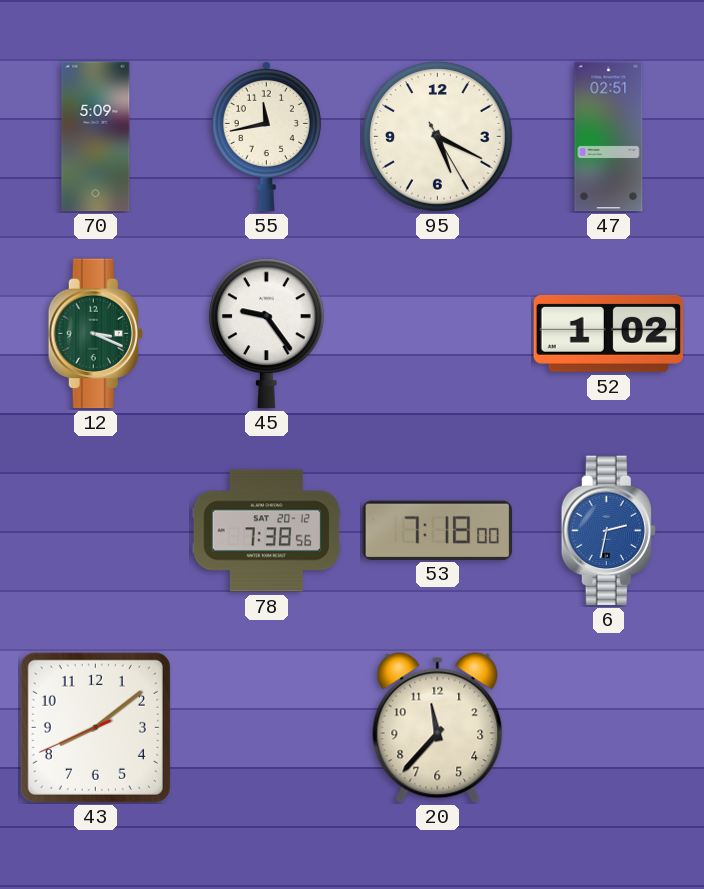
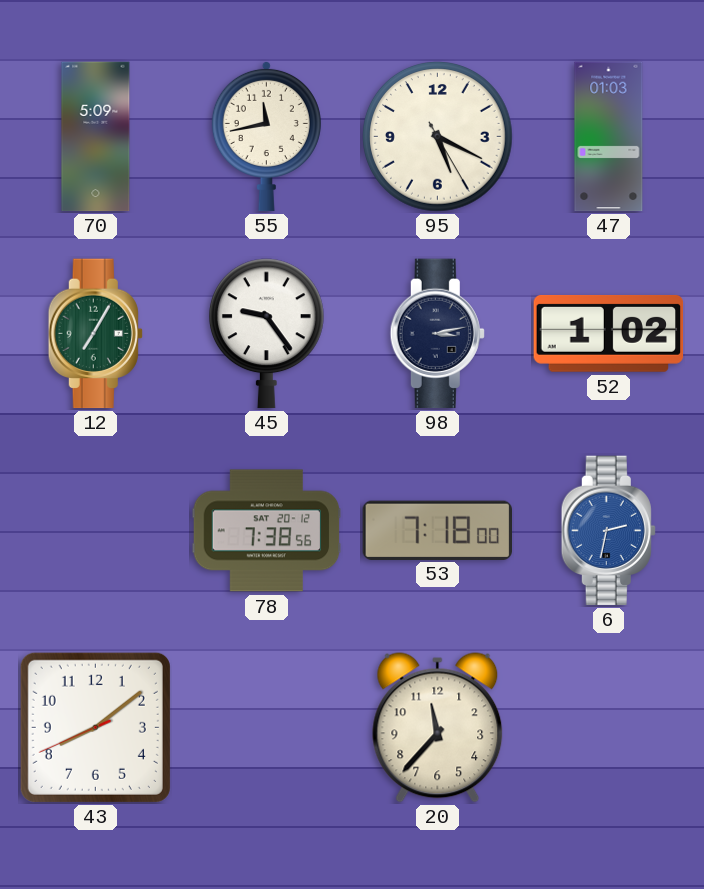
47: 02:51 -> 01:03
12: 3:19 -> 7:05
98: none -> 3:13
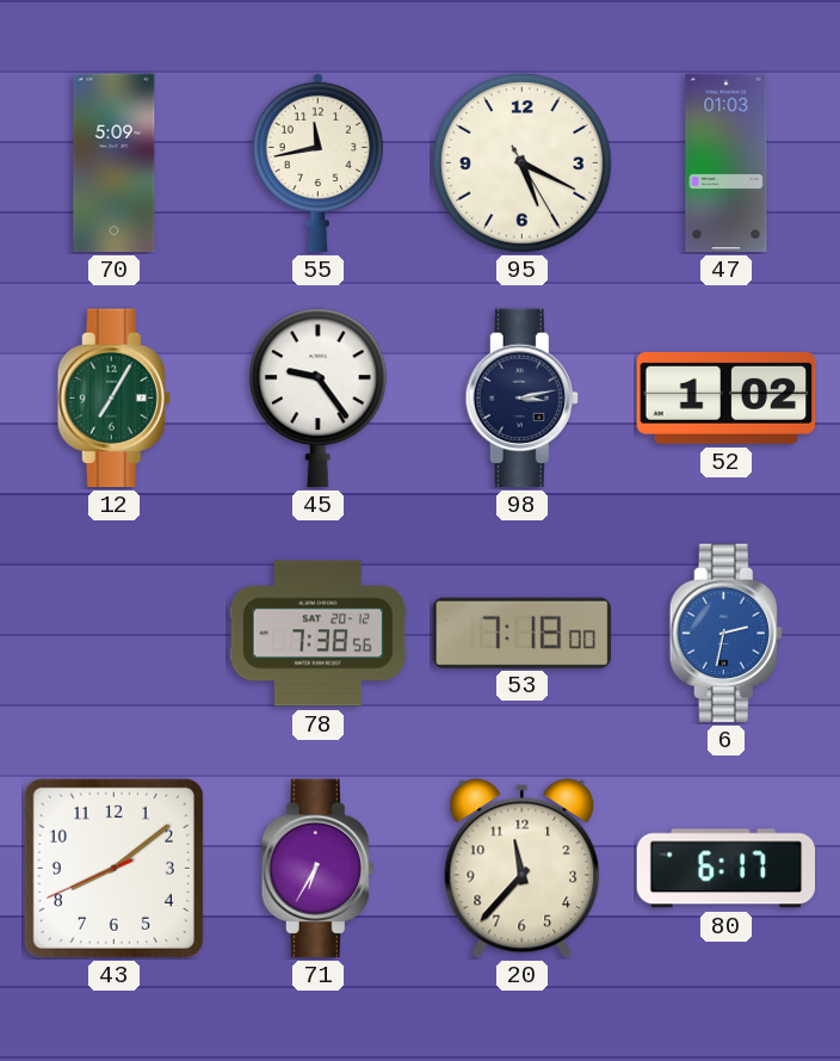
71: none -> 6:35
80: none -> 6:17
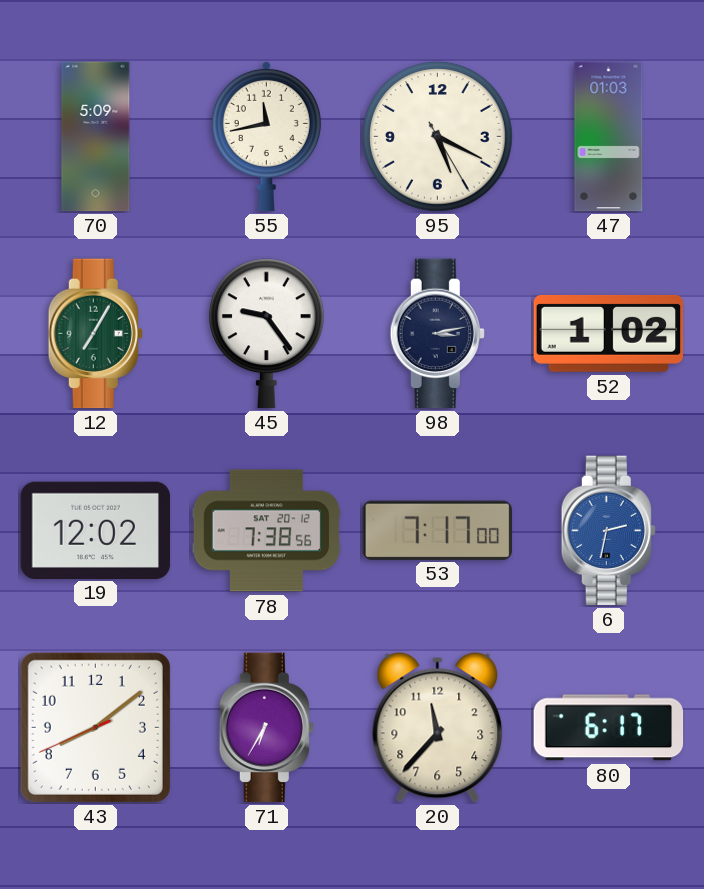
19: none -> 12:02
53: 7:18 -> 7:17
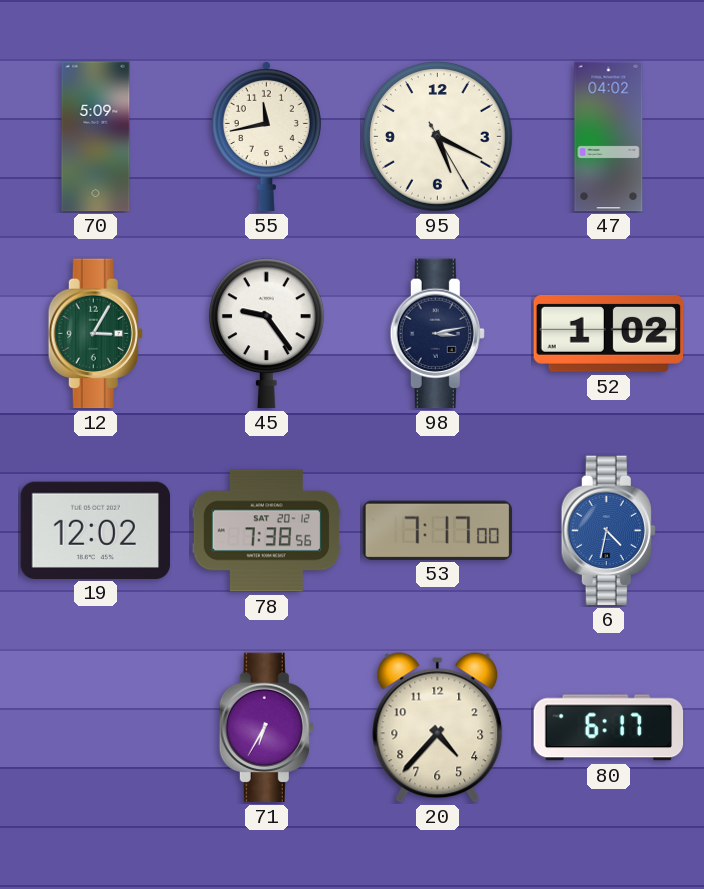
47: 01:03 -> 04:02
12: 7:05 -> 3:05
6: 2:32 -> 4:32
43: 8:08 -> none
20: 11:37 -> 4:37
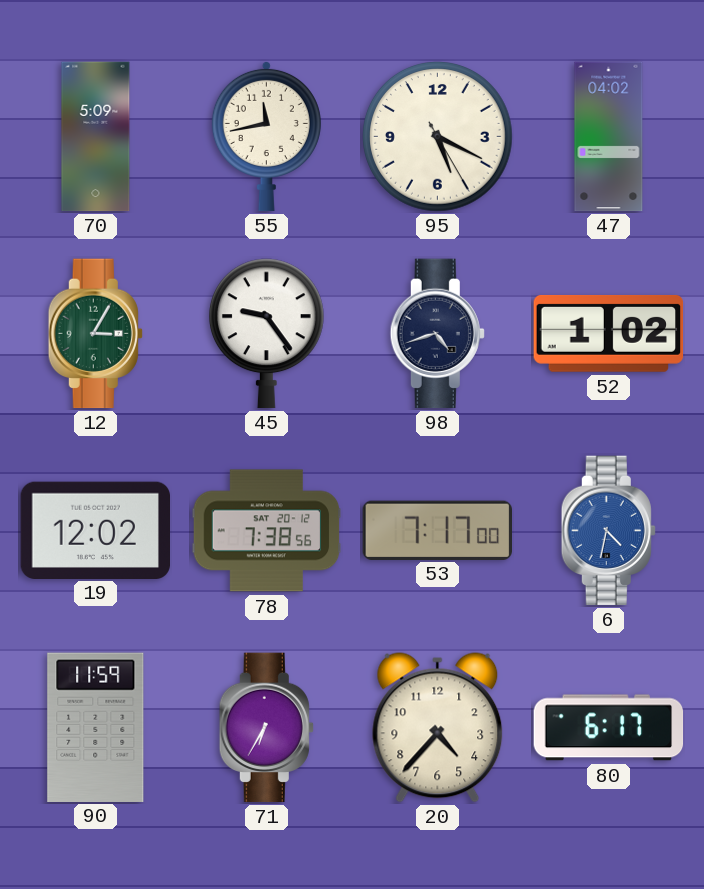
98: 3:13 -> 4:42
90: none -> 11:59
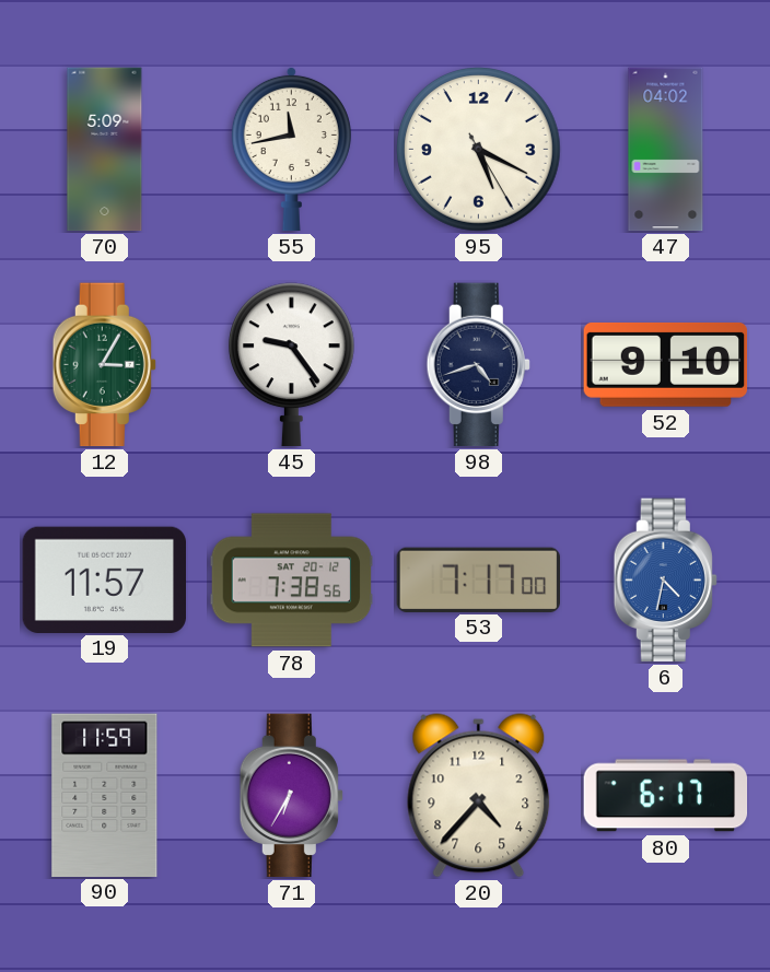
52: 1:02 -> 9:10
19: 12:02 -> 11:57
